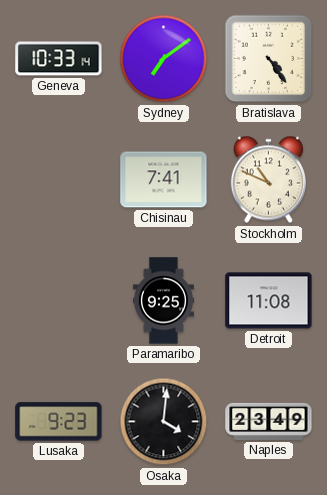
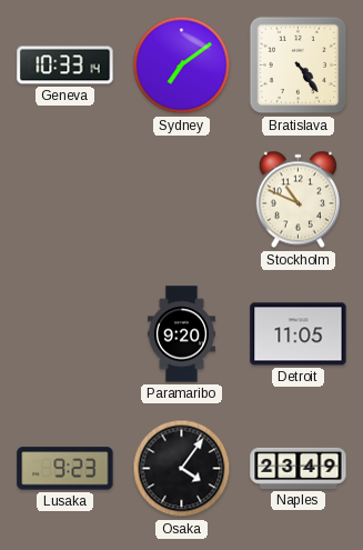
Chisinau: 7:41 -> none
Paramaribo: 9:25 -> 9:20
Detroit: 11:08 -> 11:05
Osaka: 4:01 -> 4:06
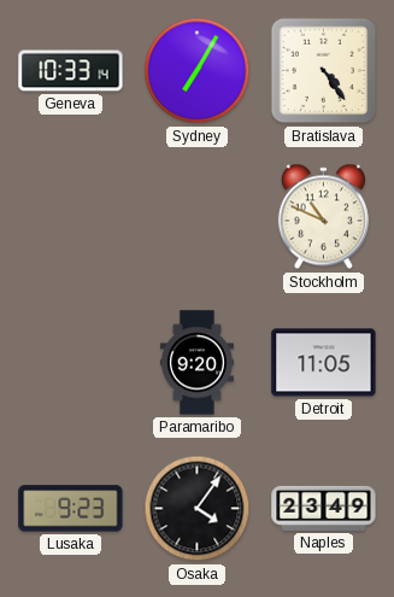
Sydney: 7:09 -> 7:05
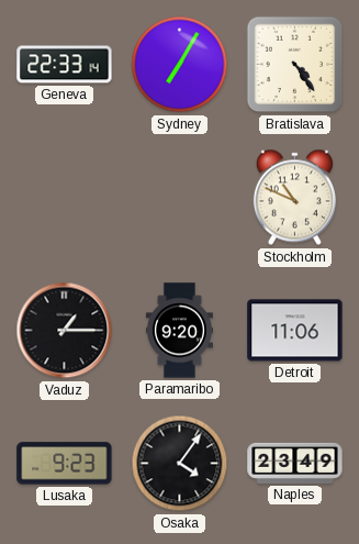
Geneva: 10:33 -> 22:33
Vaduz: none -> 1:15
Detroit: 11:05 -> 11:06
